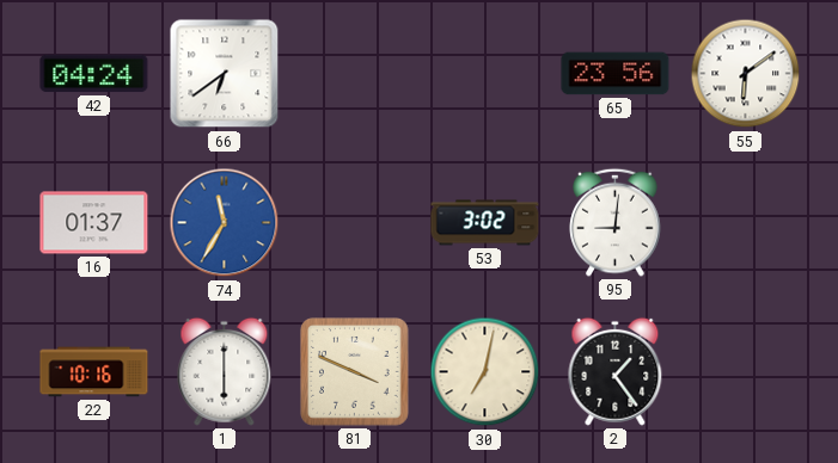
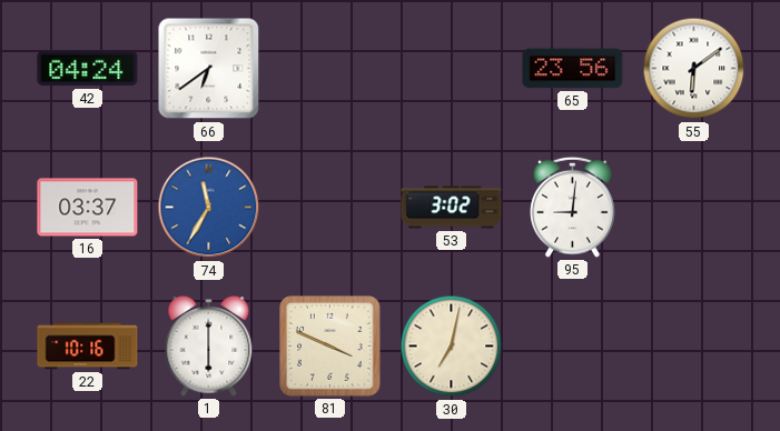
16: 01:37 -> 03:37
2: 1:24 -> none
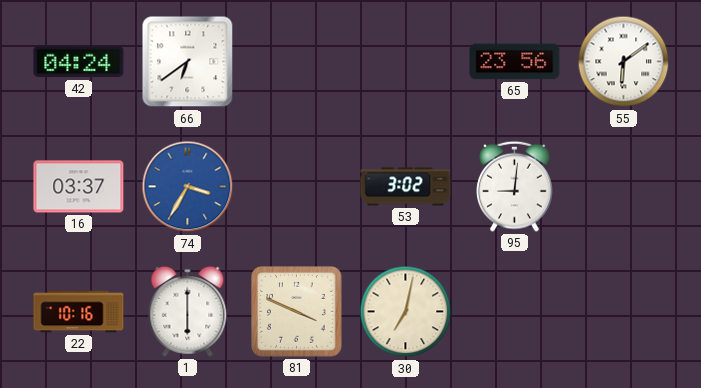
74: 11:35 -> 3:35
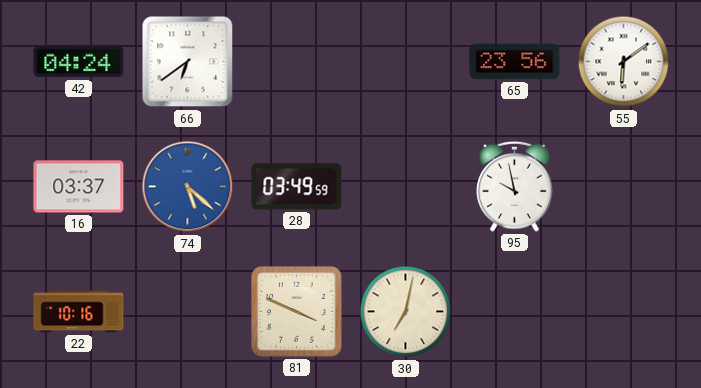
74: 3:35 -> 5:22
28: none -> 03:49
53: 3:02 -> none
95: 9:01 -> 9:58
1: 6:00 -> none
